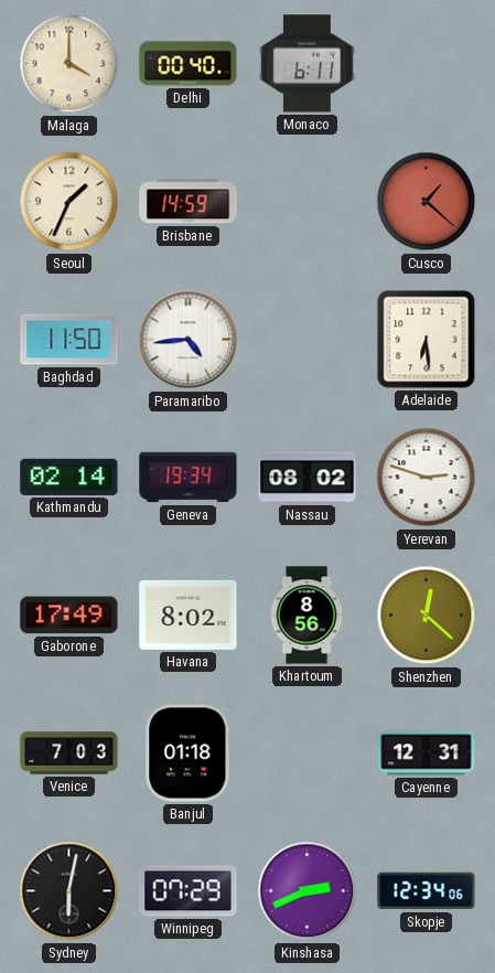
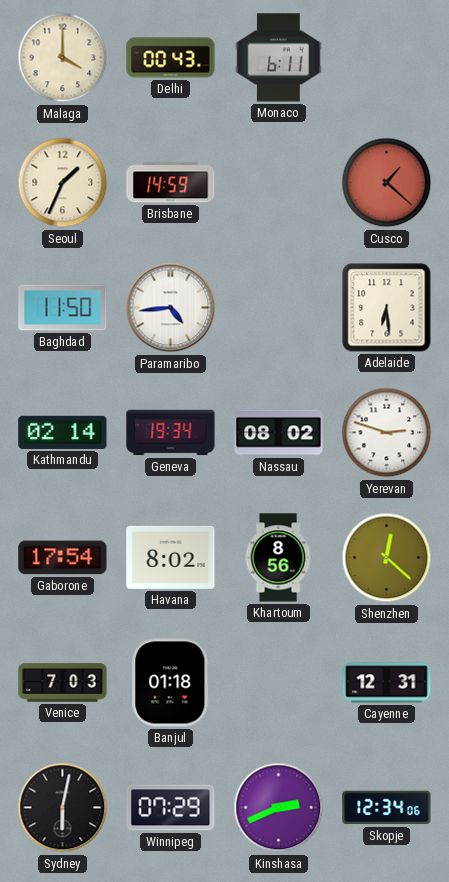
Delhi: 00:40 -> 00:43
Gaborone: 17:49 -> 17:54
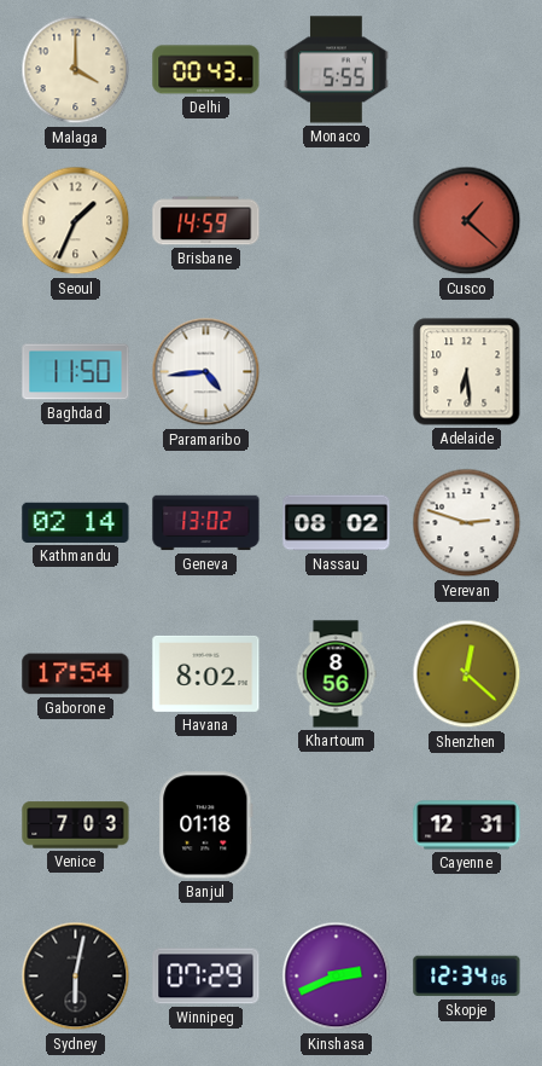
Monaco: 6:11 -> 5:55
Geneva: 19:34 -> 13:02
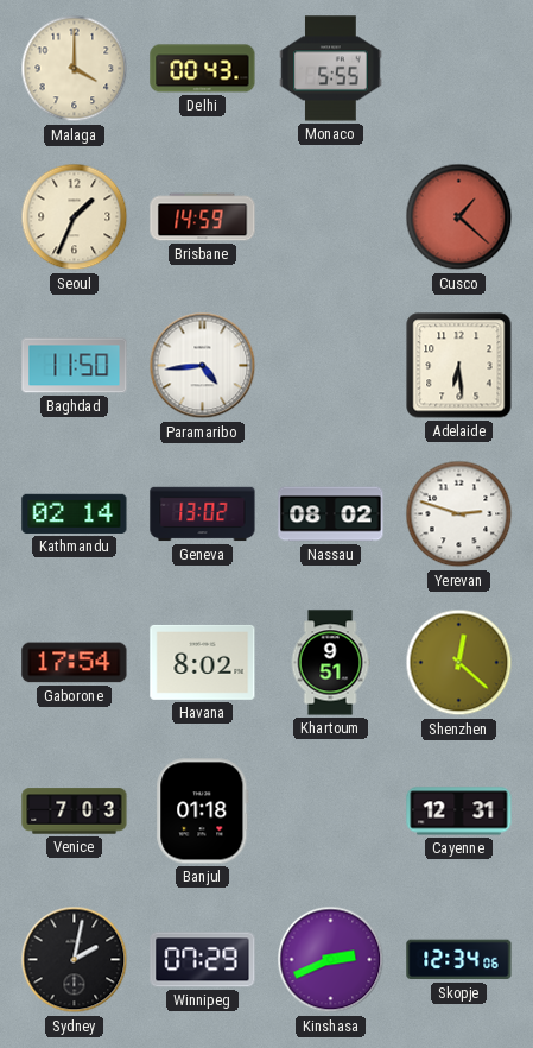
Khartoum: 8:56 -> 9:51
Sydney: 6:02 -> 2:02
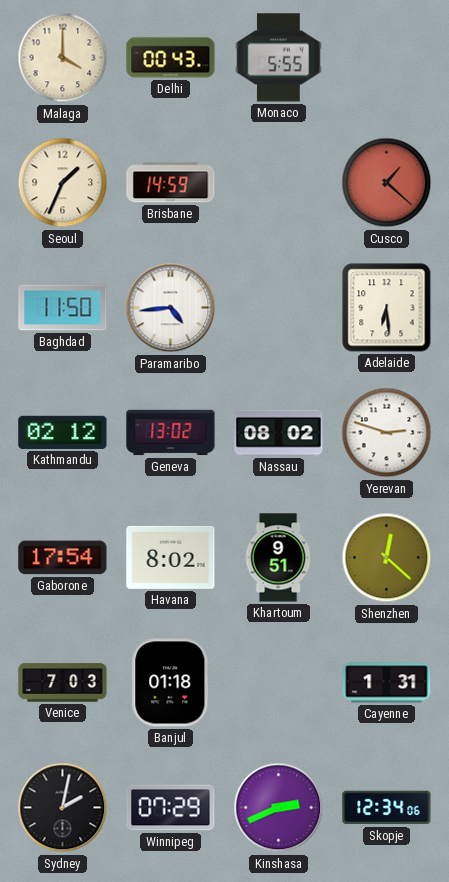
Kathmandu: 02:14 -> 02:12
Cayenne: 12:31 -> 1:31
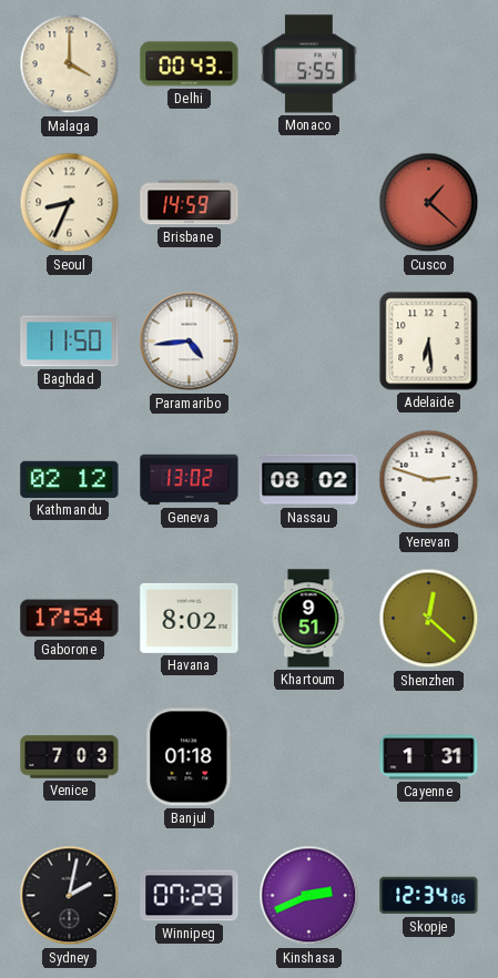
Seoul: 1:34 -> 8:34
